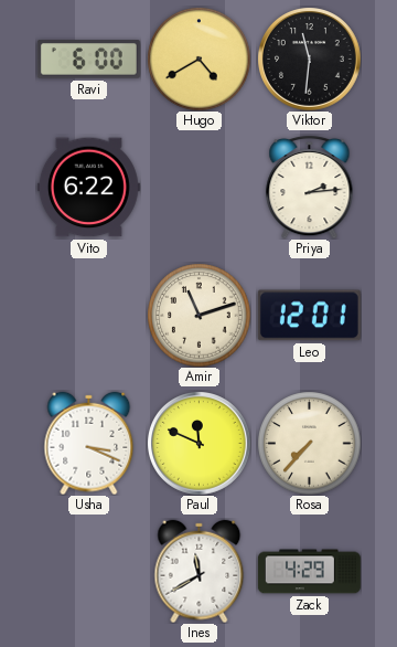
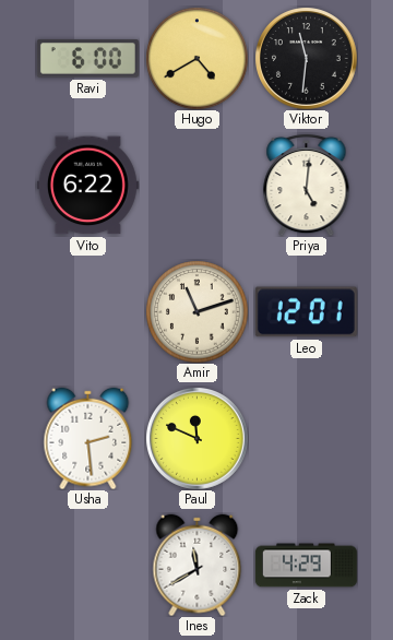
Priya: 2:14 -> 5:01
Usha: 3:19 -> 2:29
Rosa: 7:37 -> none
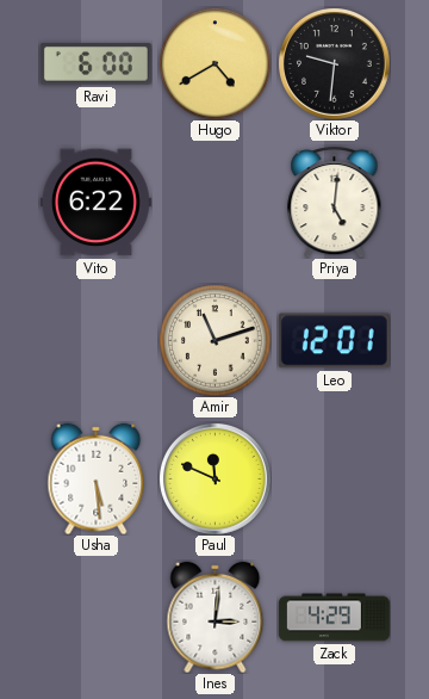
Viktor: 11:31 -> 9:31
Usha: 2:29 -> 5:29
Ines: 11:40 -> 3:01
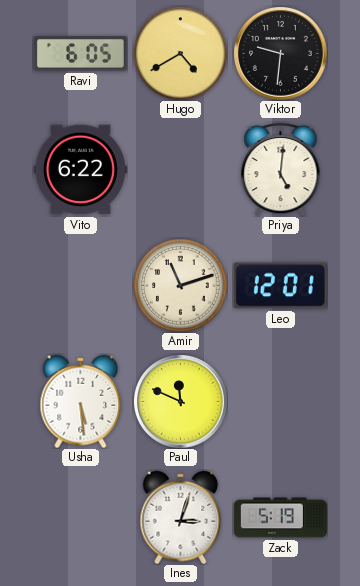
Ravi: 6:00 -> 6:05
Ines: 3:01 -> 3:03
Zack: 4:29 -> 5:19
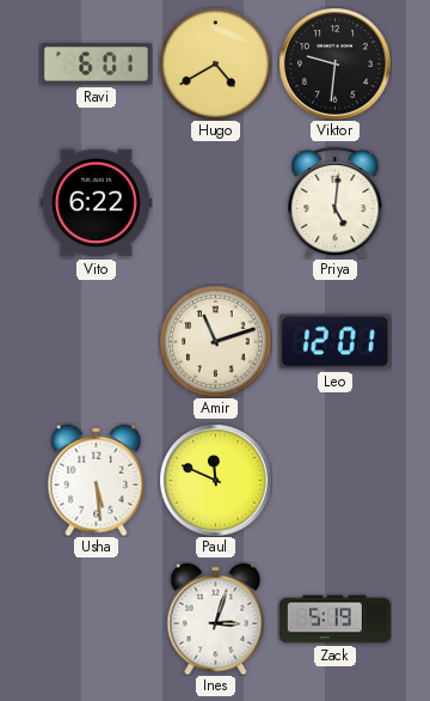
Ravi: 6:05 -> 6:01
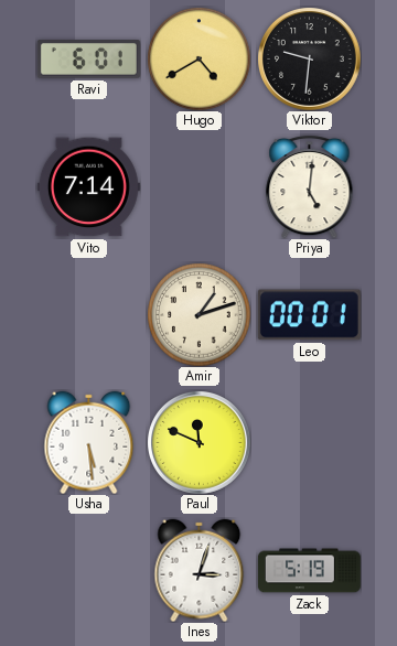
Vito: 6:22 -> 7:14
Amir: 11:12 -> 1:12
Leo: 12:01 -> 00:01
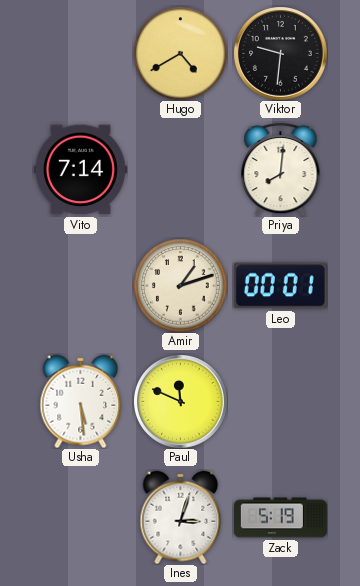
Ravi: 6:01 -> none
Priya: 5:01 -> 8:01
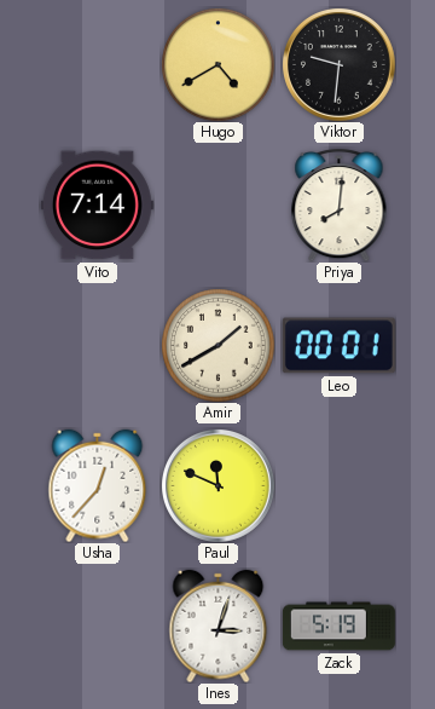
Amir: 1:12 -> 1:40
Usha: 5:29 -> 12:37
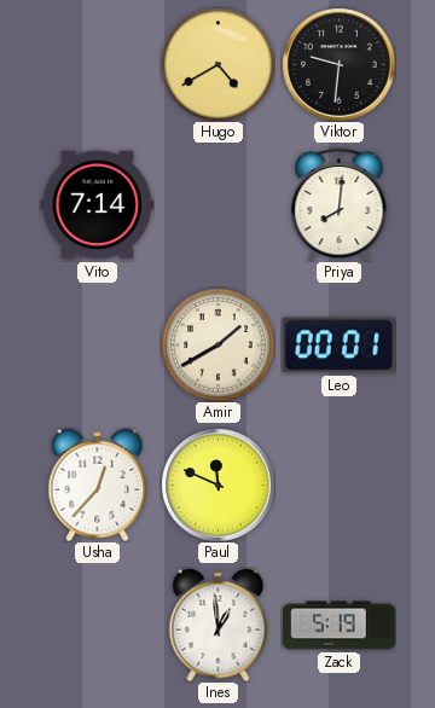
Ines: 3:03 -> 12:59
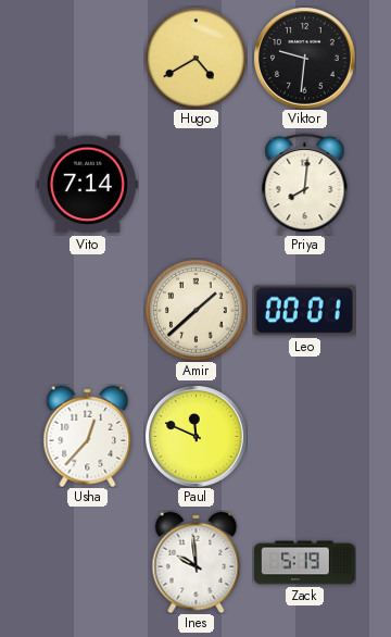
Amir: 1:40 -> 1:38
Ines: 12:59 -> 9:59
